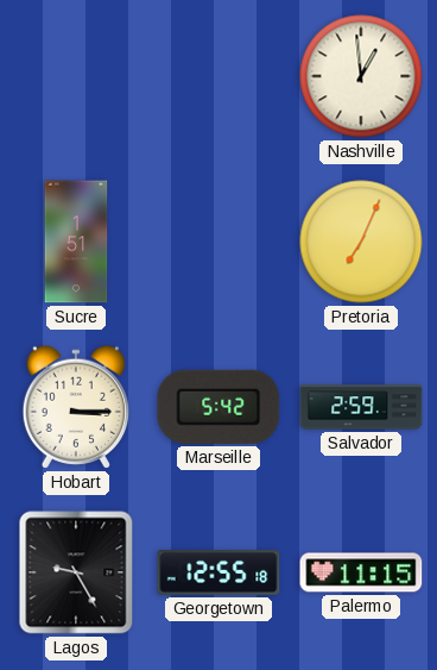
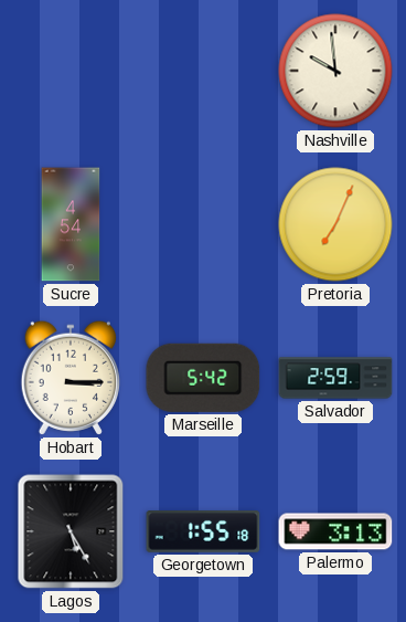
Nashville: 12:59 -> 9:59
Sucre: 1:51 -> 4:54
Lagos: 9:25 -> 5:25
Georgetown: 12:55 -> 1:55
Palermo: 11:15 -> 3:13
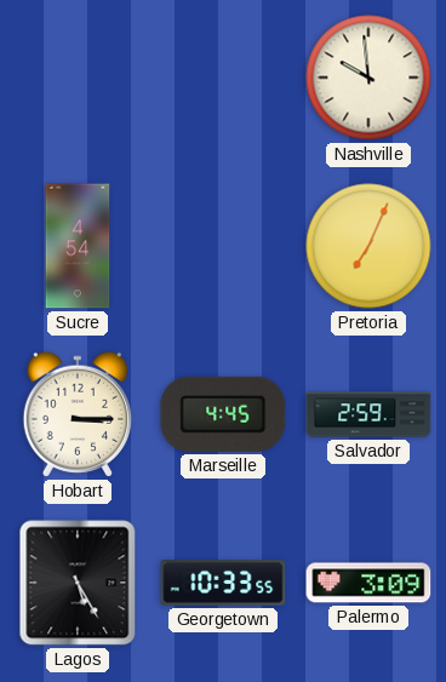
Marseille: 5:42 -> 4:45
Georgetown: 1:55 -> 10:33
Palermo: 3:13 -> 3:09
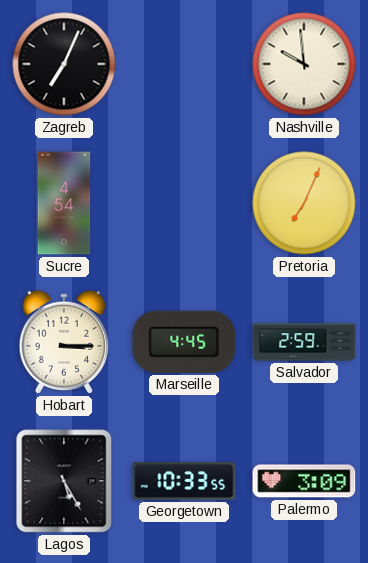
Zagreb: none -> 7:04
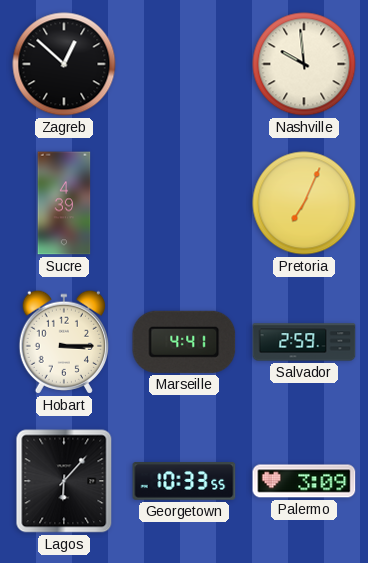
Zagreb: 7:04 -> 12:52
Sucre: 4:54 -> 4:39
Marseille: 4:45 -> 4:41
Lagos: 5:25 -> 6:07
